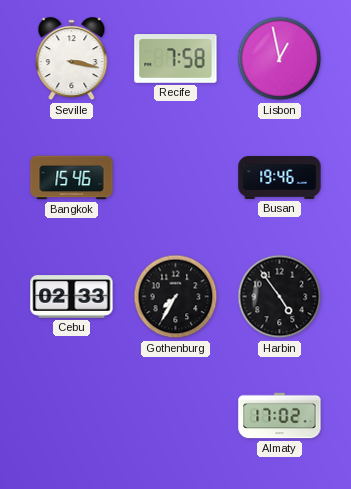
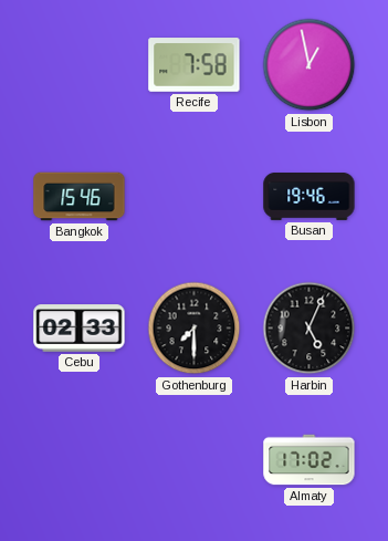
Seville: 3:17 -> none
Gothenburg: 7:35 -> 7:30
Harbin: 4:54 -> 5:04
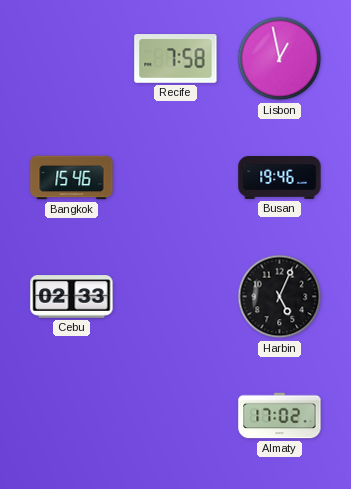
Gothenburg: 7:30 -> none
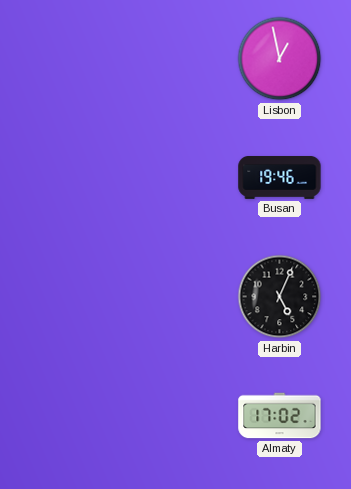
Recife: 7:58 -> none
Bangkok: 15:46 -> none
Cebu: 02:33 -> none
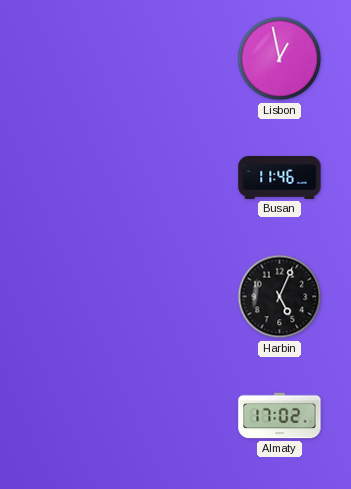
Busan: 19:46 -> 11:46
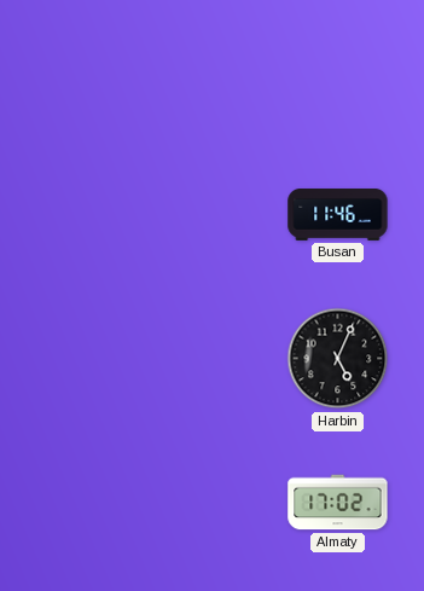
Lisbon: 12:58 -> none
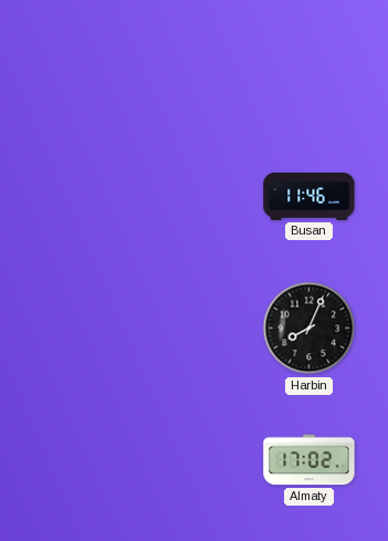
Harbin: 5:04 -> 8:04
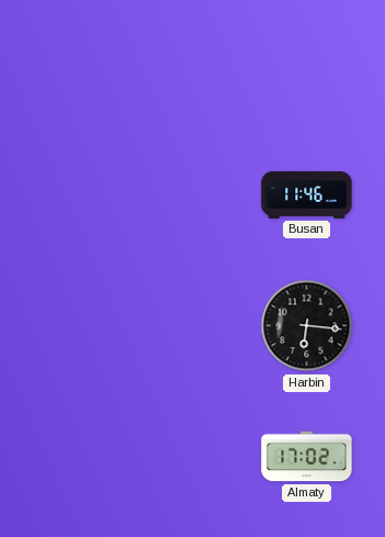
Harbin: 8:04 -> 6:16
